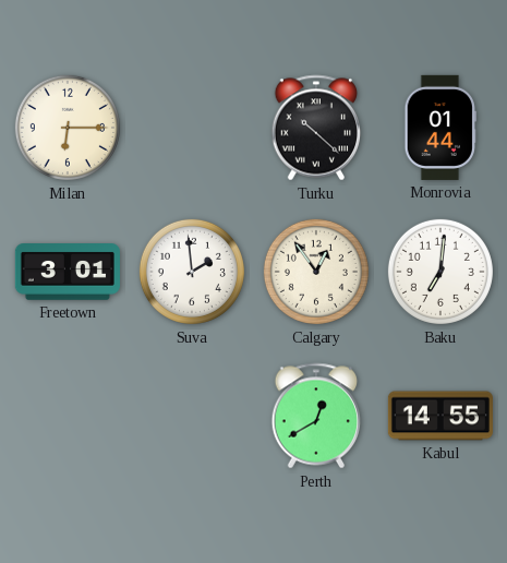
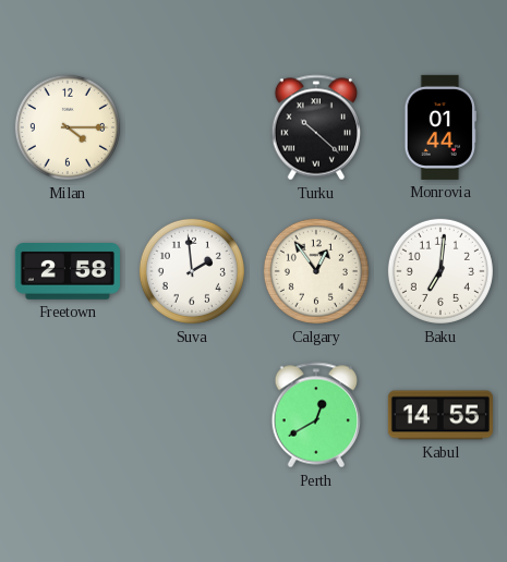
Milan: 6:15 -> 4:15
Freetown: 3:01 -> 2:58
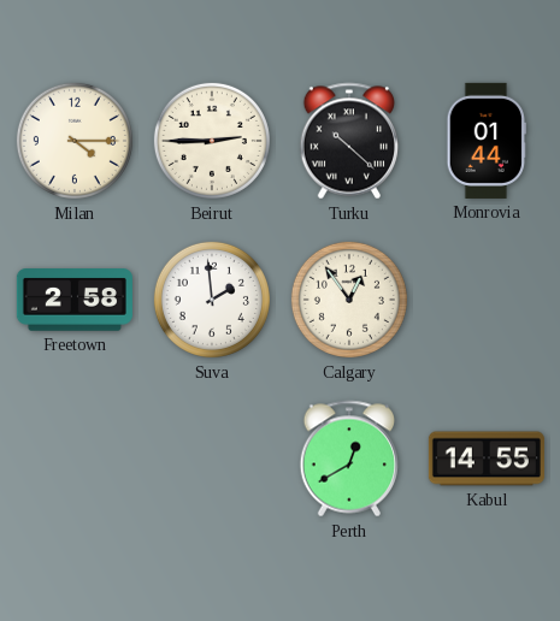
Beirut: none -> 2:45
Baku: 7:01 -> none
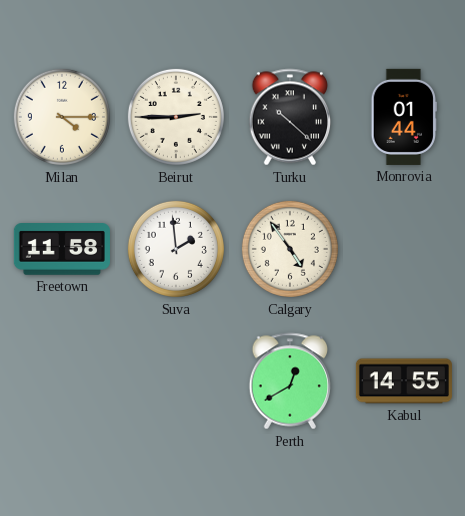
Freetown: 2:58 -> 11:58
Calgary: 12:54 -> 4:54
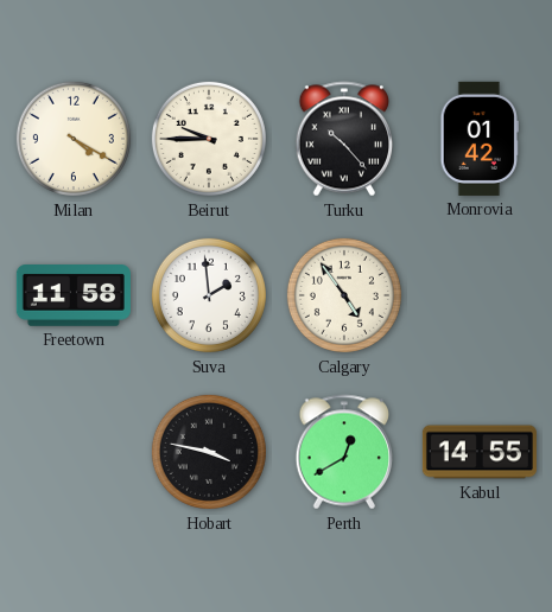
Milan: 4:15 -> 4:20
Beirut: 2:45 -> 9:45
Turku: 10:22 -> 10:23
Monrovia: 01:44 -> 01:42
Hobart: none -> 3:47
